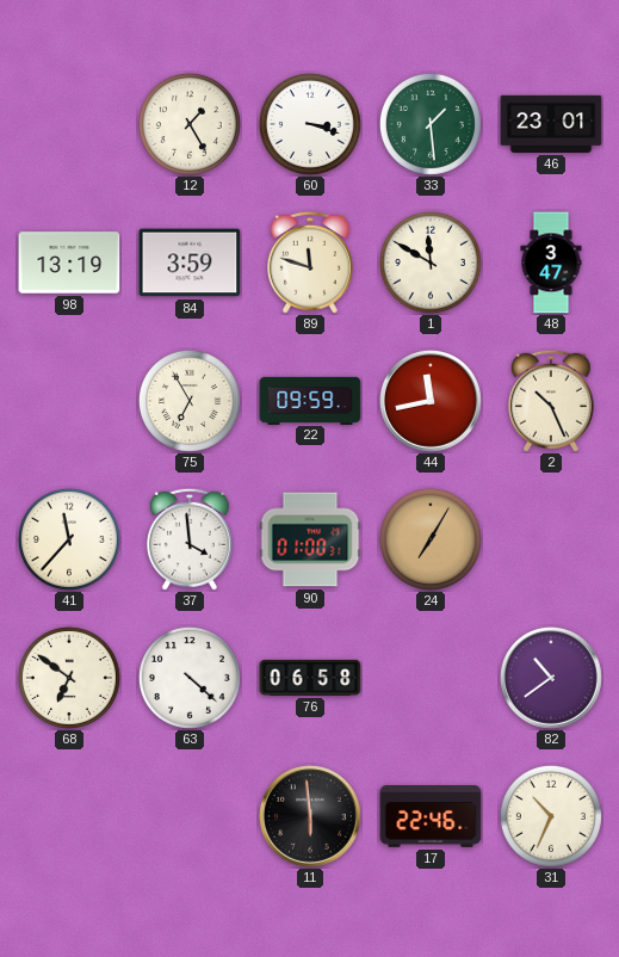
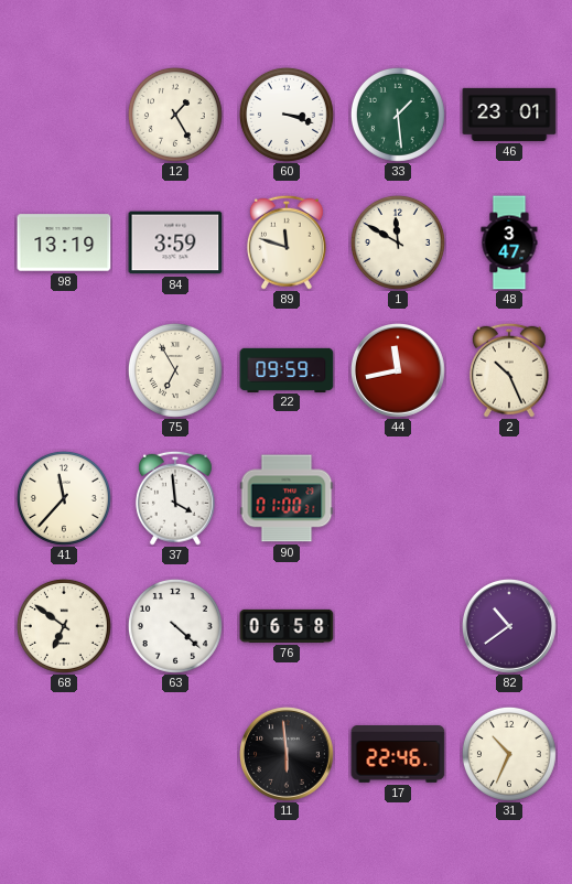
24: 7:05 -> none
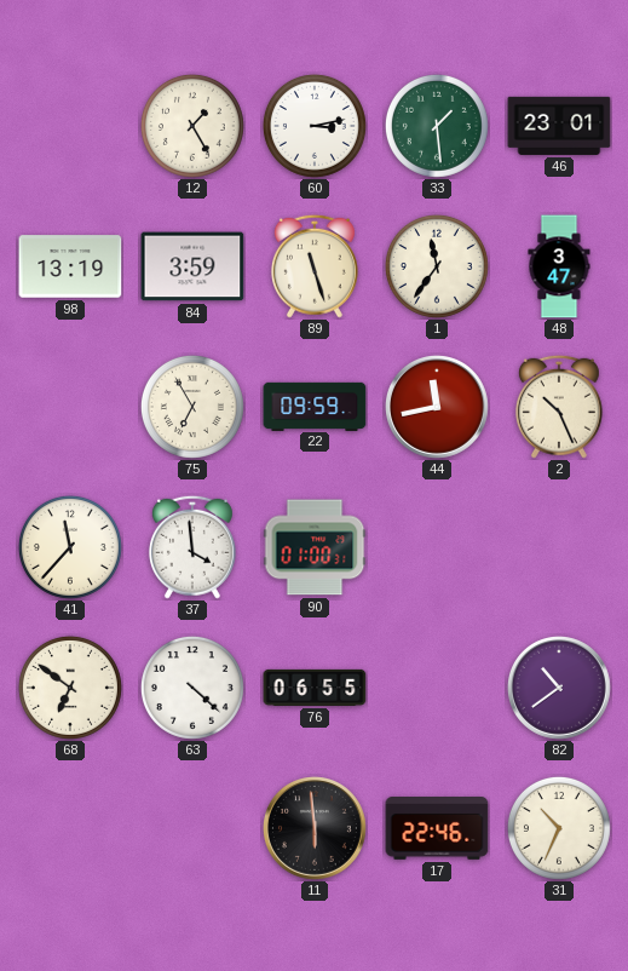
60: 3:18 -> 3:13
89: 11:48 -> 11:27
1: 11:50 -> 11:36
76: 06:58 -> 06:55
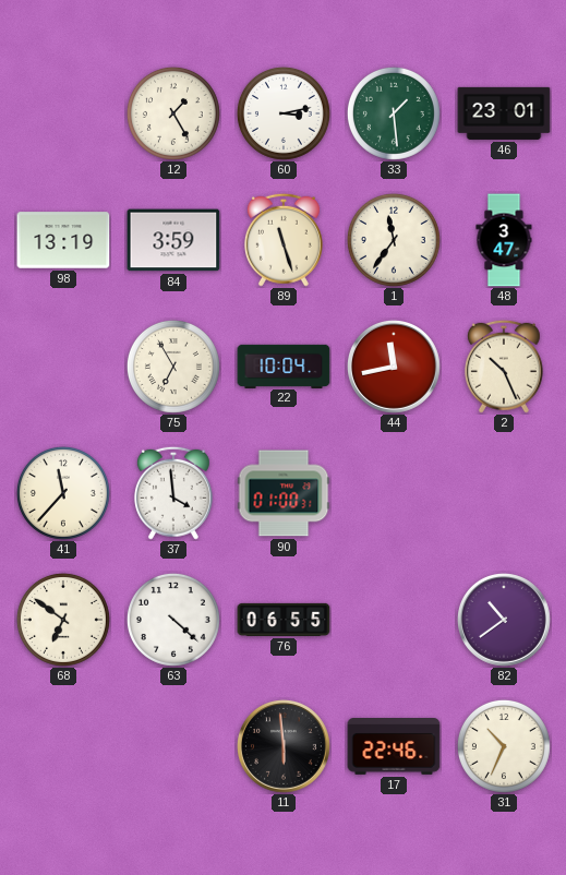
22: 09:59 -> 10:04
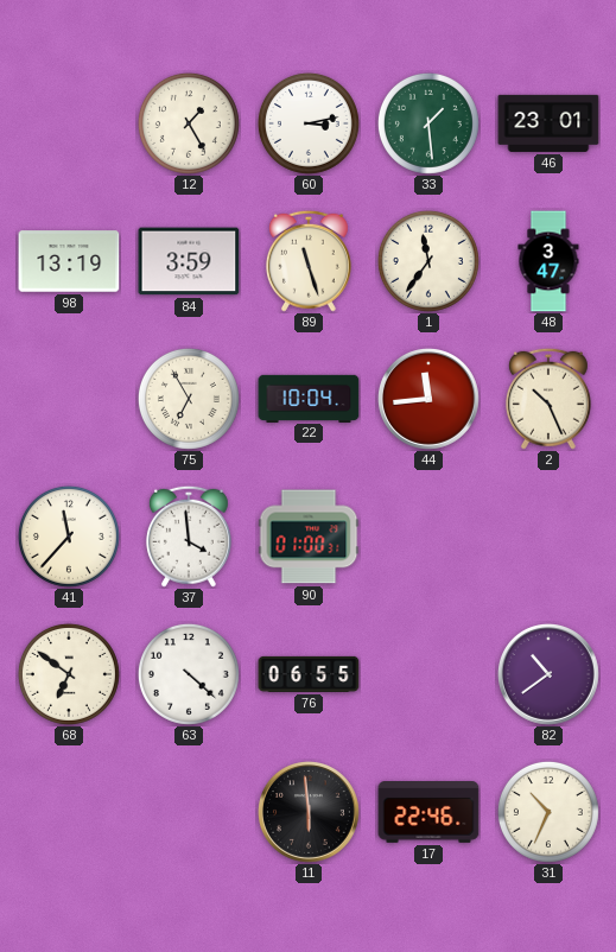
44: 11:43 -> 11:44
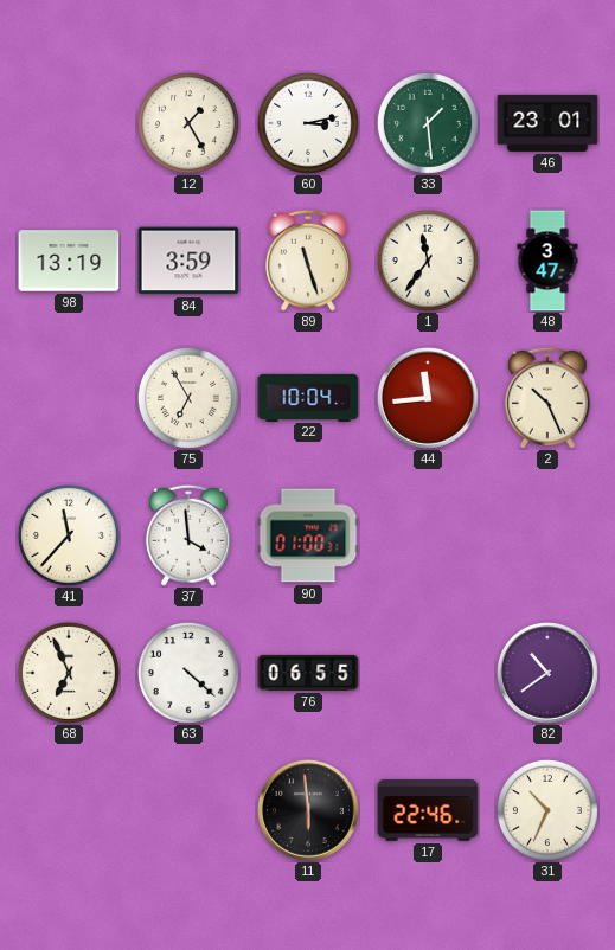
68: 6:51 -> 6:56
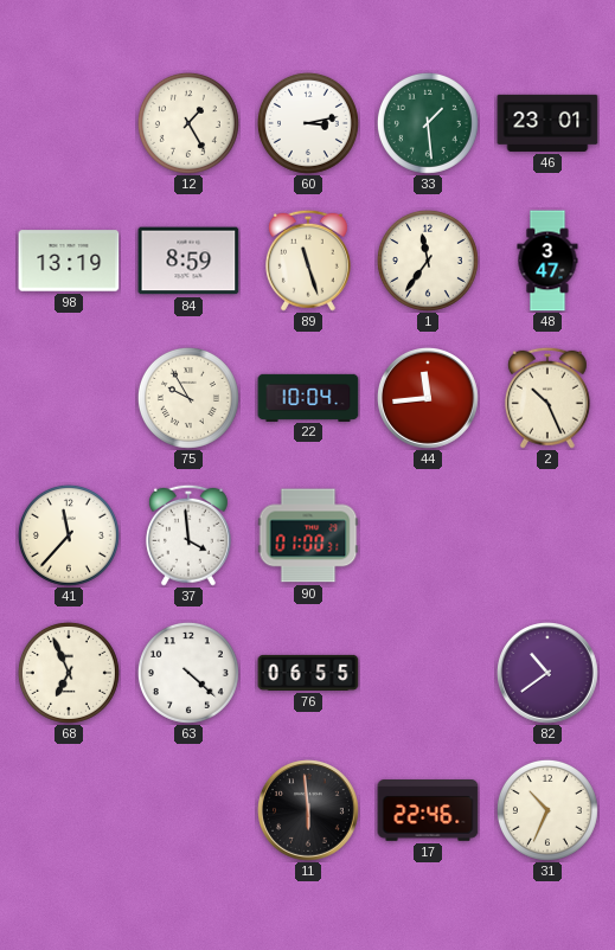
84: 3:59 -> 8:59
75: 6:55 -> 9:55
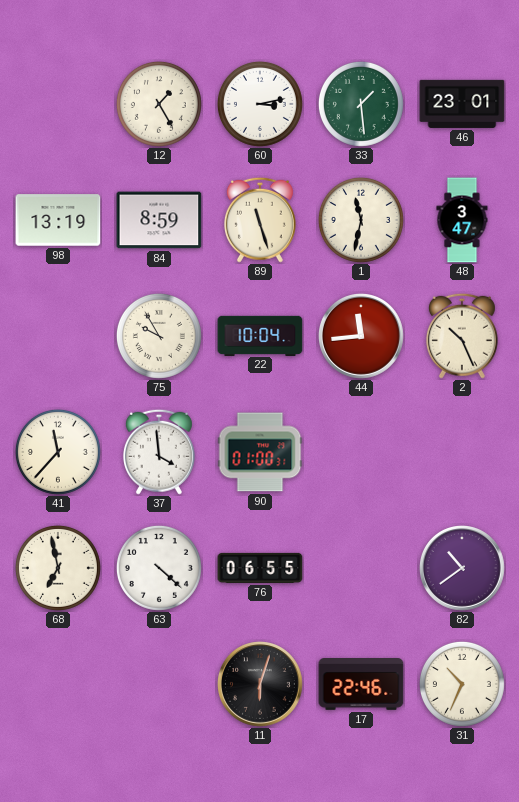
1: 11:36 -> 11:32
68: 6:56 -> 6:58
11: 5:59 -> 6:03
